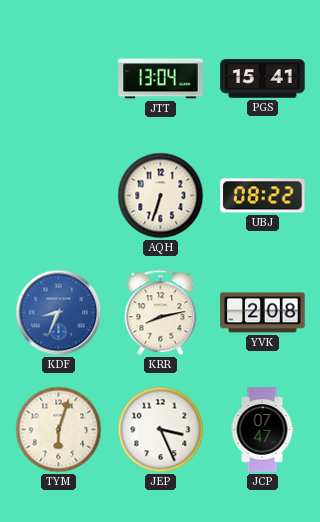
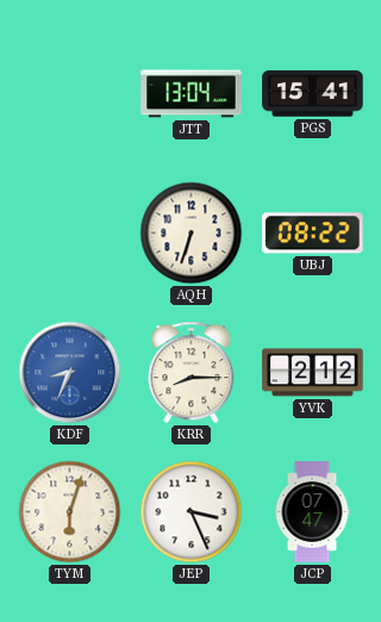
KRR: 8:13 -> 8:15
YVK: 2:08 -> 2:12
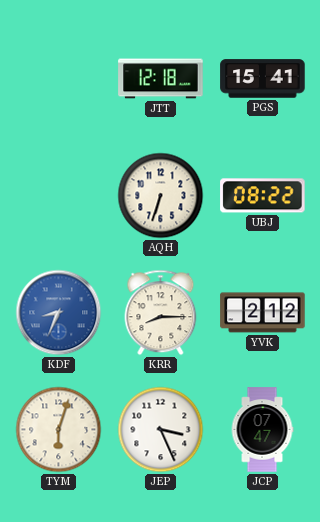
JTT: 13:04 -> 12:18
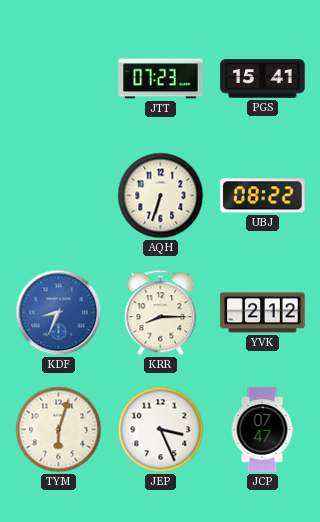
JTT: 12:18 -> 07:23
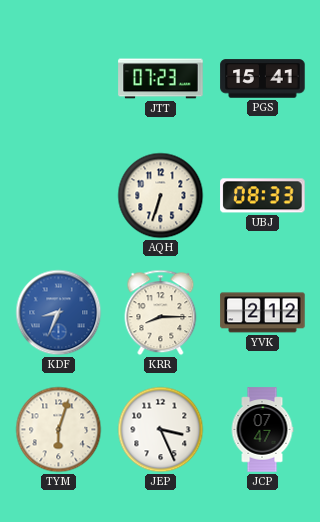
UBJ: 08:22 -> 08:33
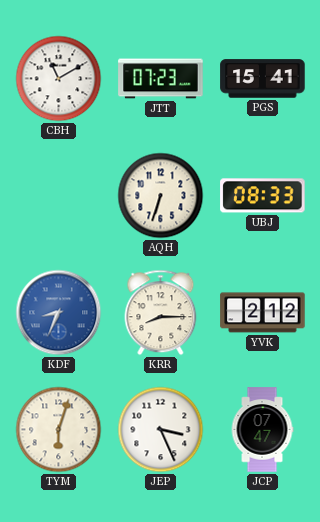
CBH: none -> 11:10
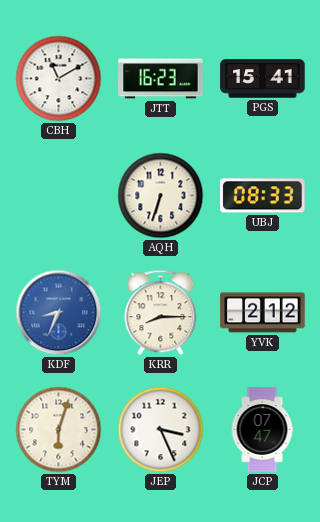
JTT: 07:23 -> 16:23
